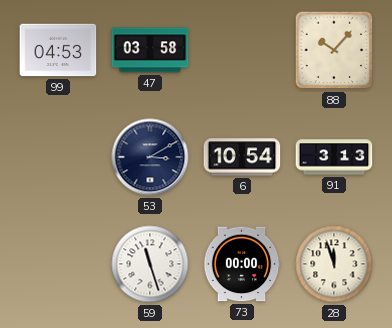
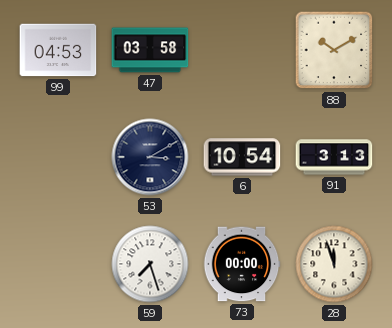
88: 10:07 -> 10:10
59: 11:27 -> 7:27
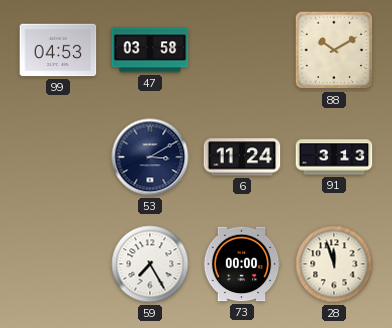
6: 10:54 -> 11:24
59: 7:27 -> 7:25
